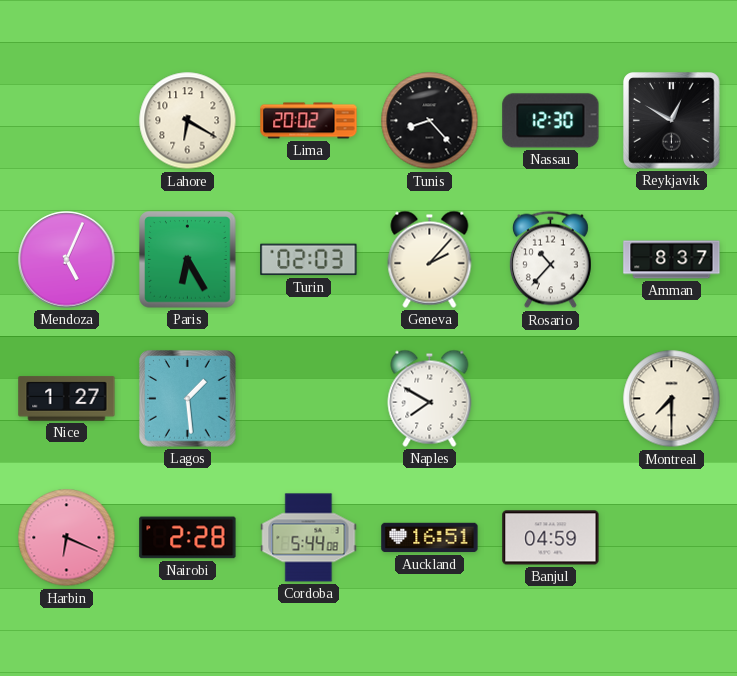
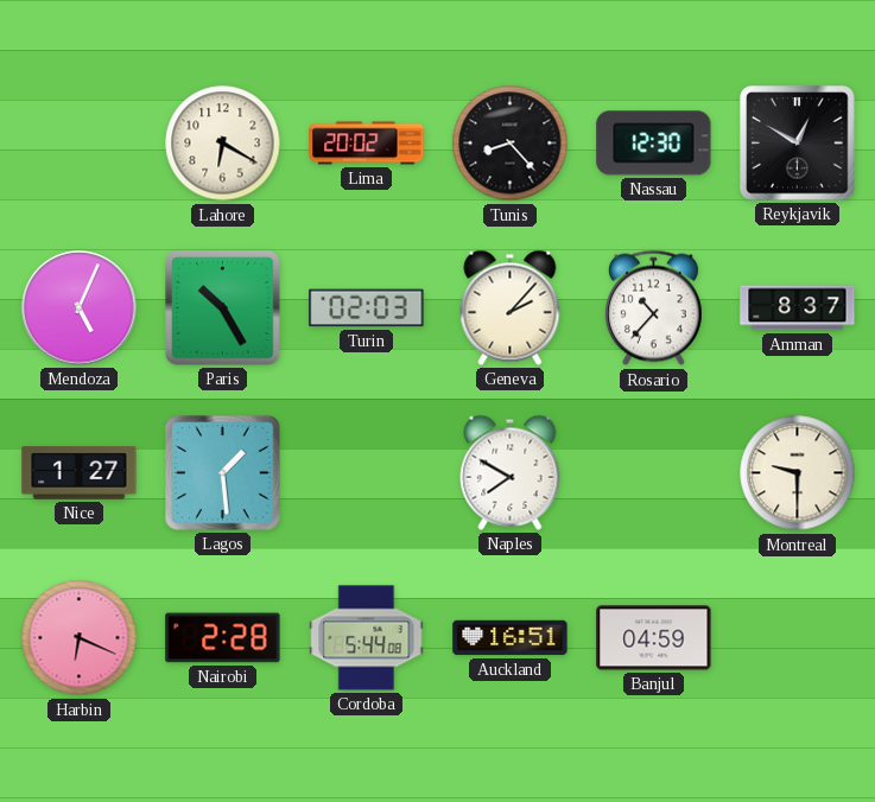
Paris: 6:25 -> 10:25
Montreal: 7:30 -> 9:30
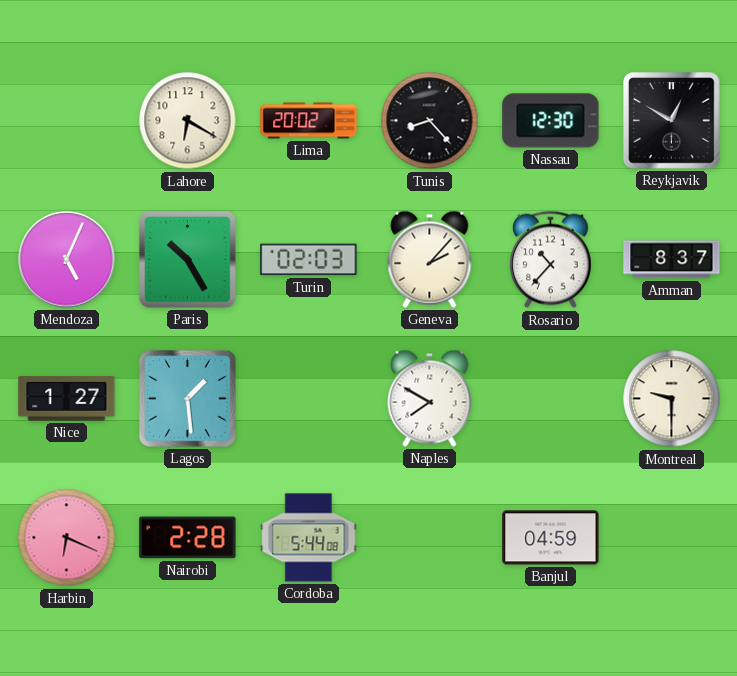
Auckland: 16:51 -> none
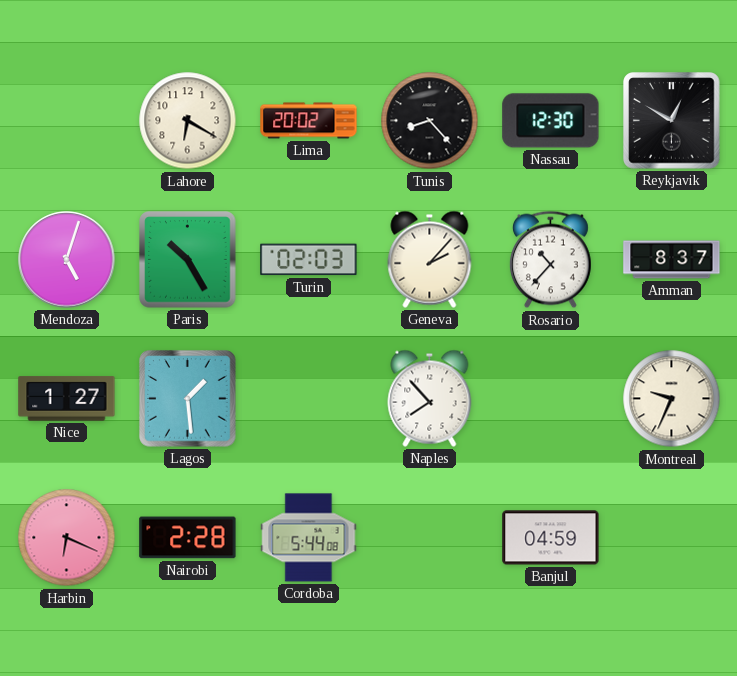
Mendoza: 5:04 -> 5:03
Naples: 7:50 -> 7:53
Montreal: 9:30 -> 9:34
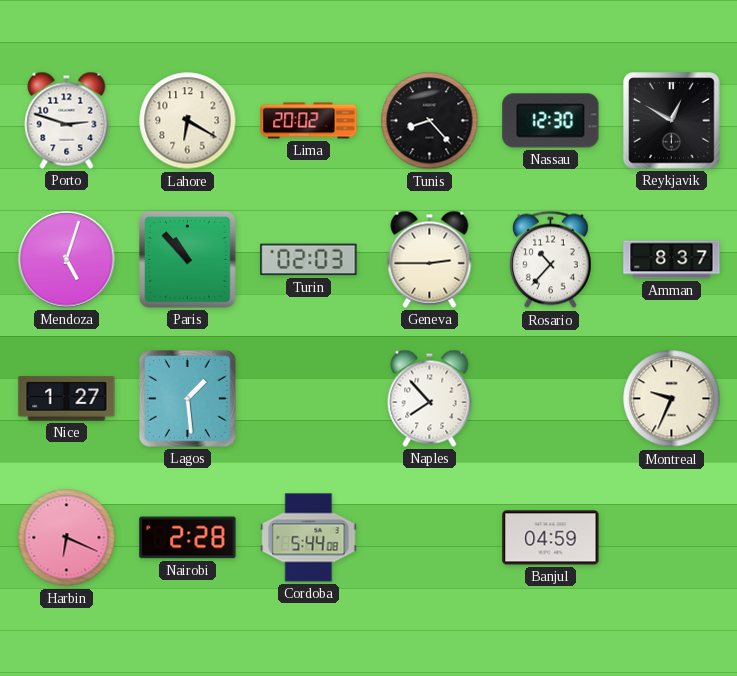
Porto: none -> 2:48
Paris: 10:25 -> 10:53
Geneva: 2:07 -> 2:45
